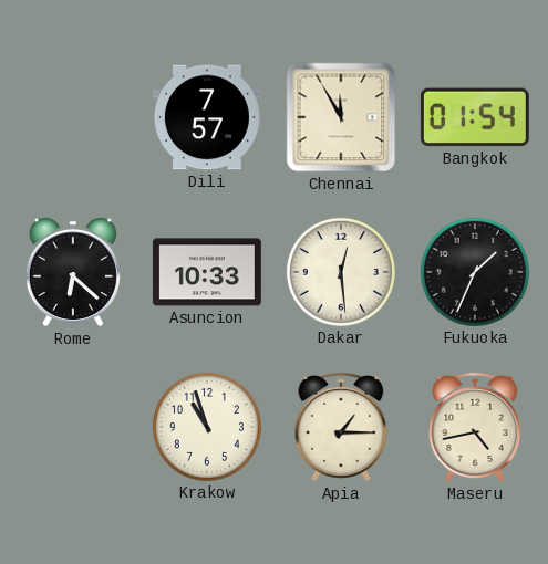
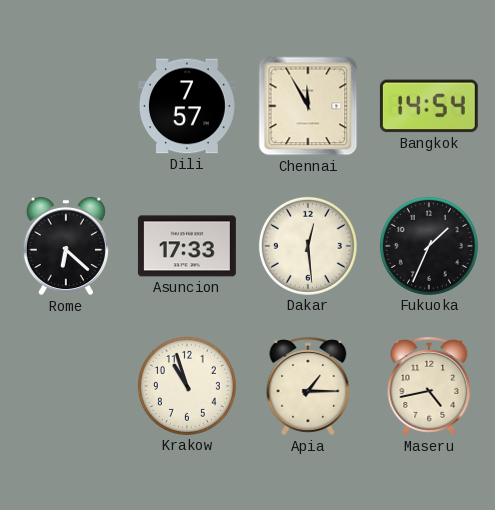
Bangkok: 01:54 -> 14:54
Asuncion: 10:33 -> 17:33
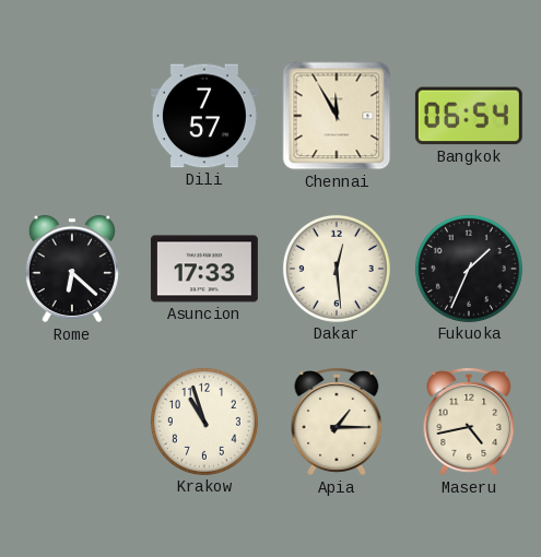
Bangkok: 14:54 -> 06:54
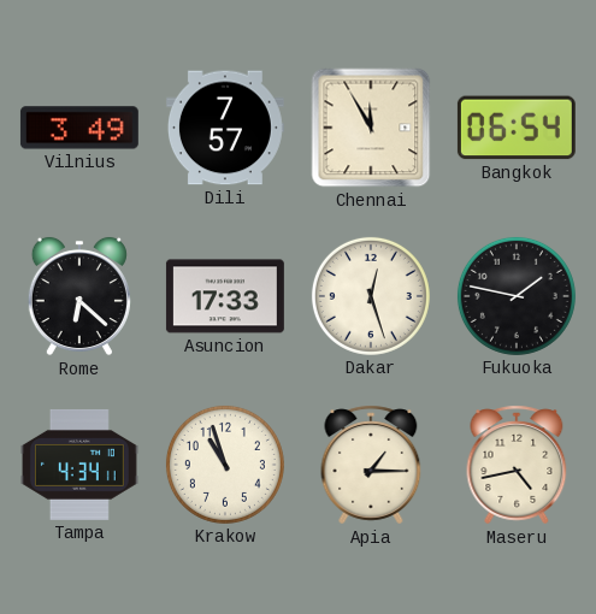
Vilnius: none -> 3:49
Dakar: 12:29 -> 12:27
Fukuoka: 1:34 -> 1:47
Tampa: none -> 4:34
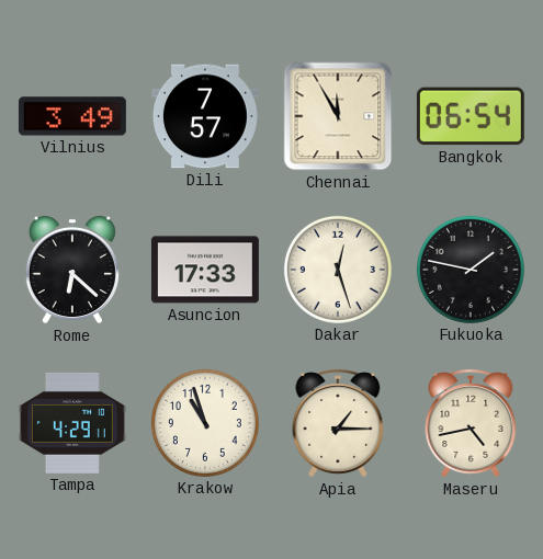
Tampa: 4:34 -> 4:29
